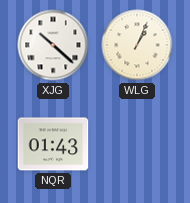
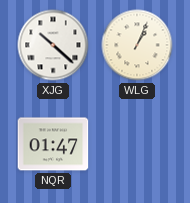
NQR: 01:43 -> 01:47
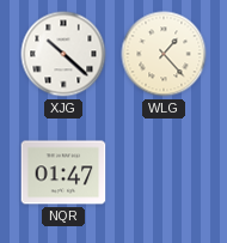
WLG: 1:04 -> 1:23
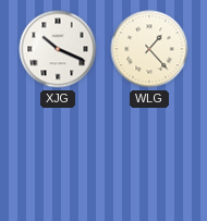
XJG: 10:22 -> 10:19
NQR: 01:47 -> none
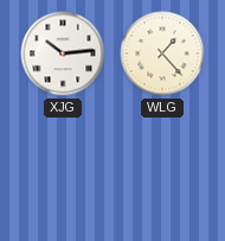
XJG: 10:19 -> 10:14
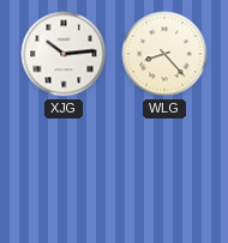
WLG: 1:23 -> 8:23
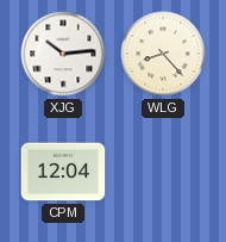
CPM: none -> 12:04
